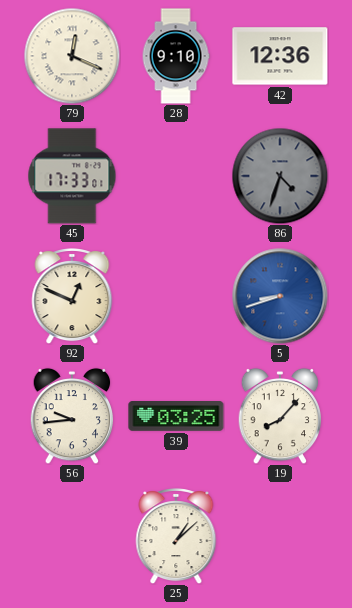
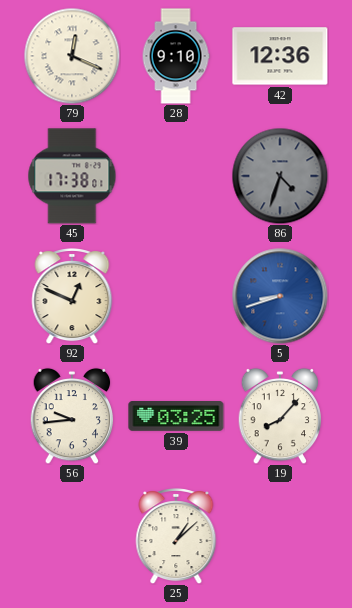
45: 17:33 -> 17:38
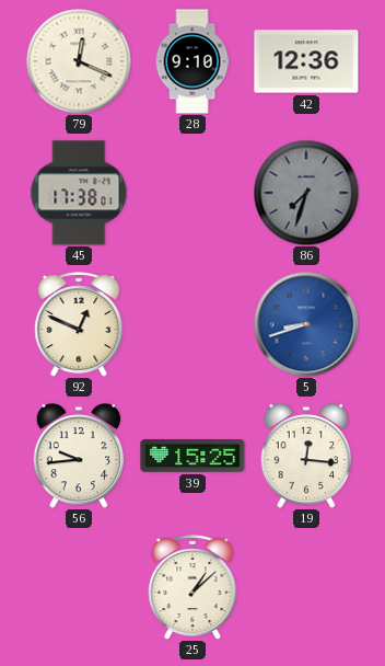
86: 4:33 -> 7:33
39: 03:25 -> 15:25
19: 8:07 -> 12:16
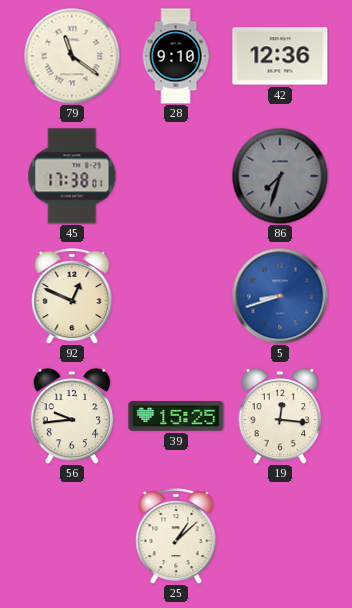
79: 12:19 -> 11:21
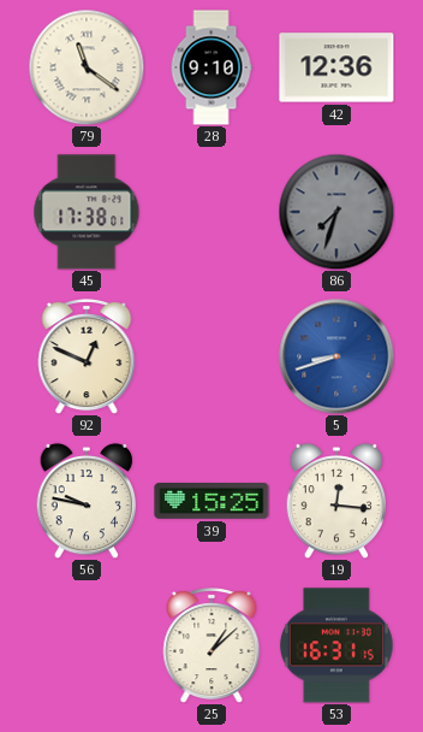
56: 9:44 -> 9:47
53: none -> 16:31
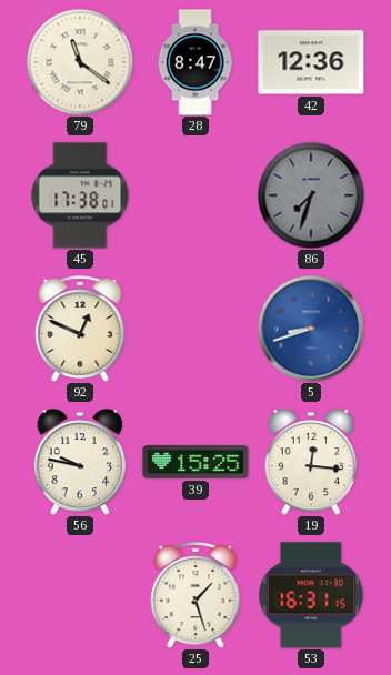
28: 9:10 -> 8:47
25: 1:08 -> 1:27
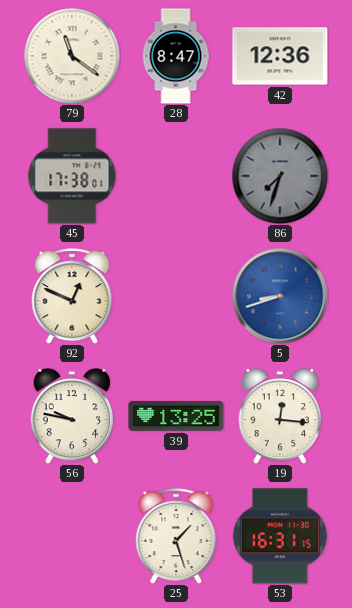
39: 15:25 -> 13:25
